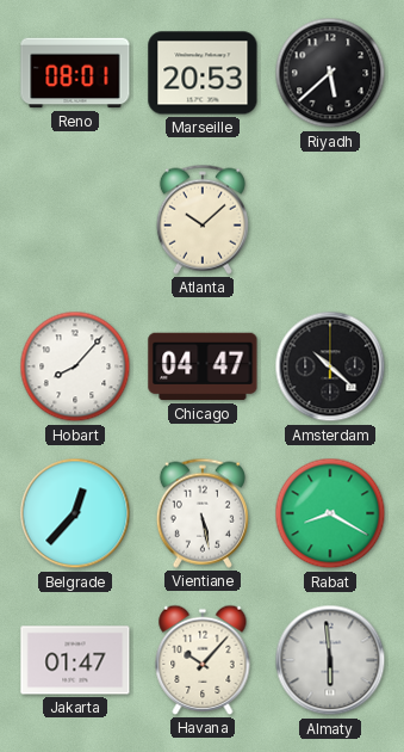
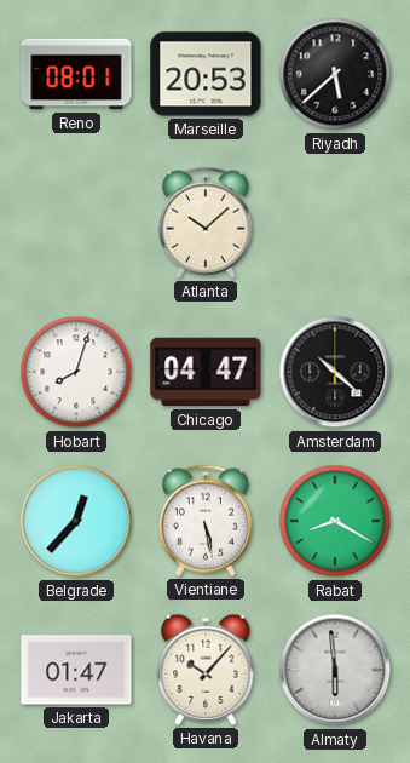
Hobart: 8:07 -> 8:03
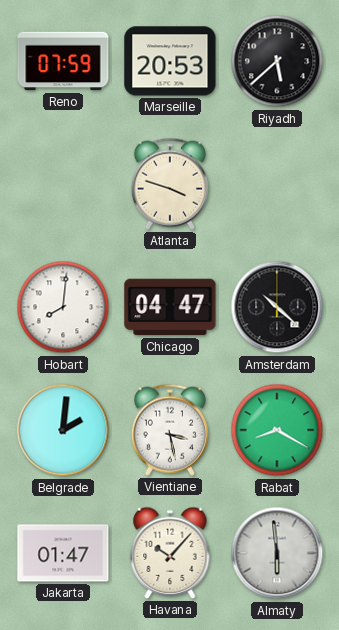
Reno: 08:01 -> 07:59
Atlanta: 10:08 -> 3:48
Hobart: 8:03 -> 8:01
Belgrade: 12:37 -> 2:01
Vientiane: 5:28 -> 3:28
